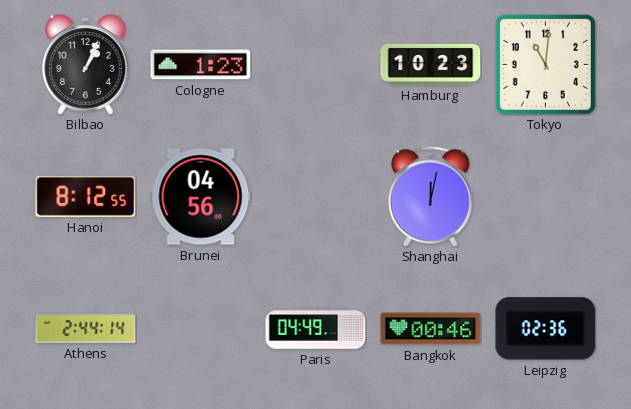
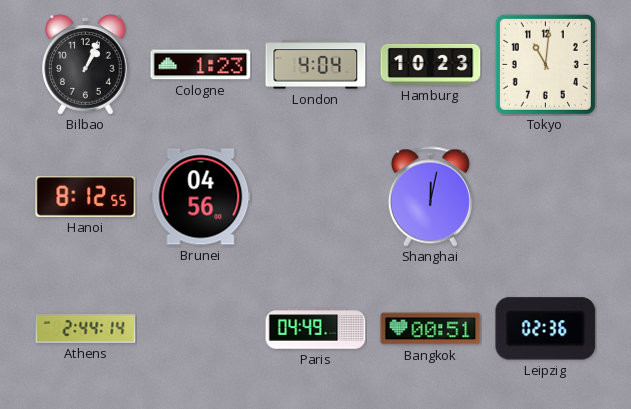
London: none -> 4:04
Bangkok: 00:46 -> 00:51
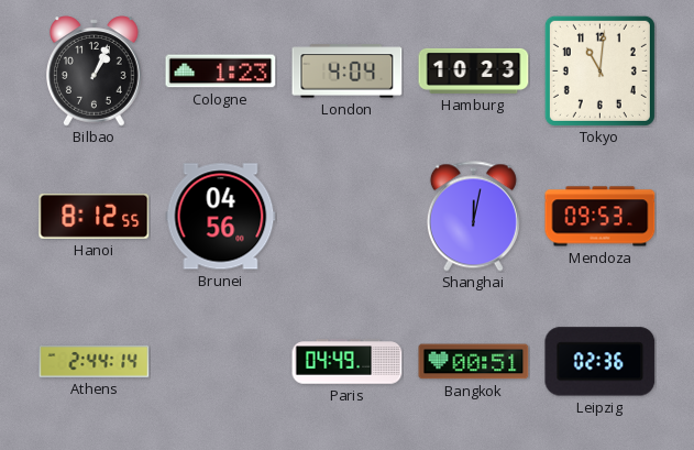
Mendoza: none -> 09:53
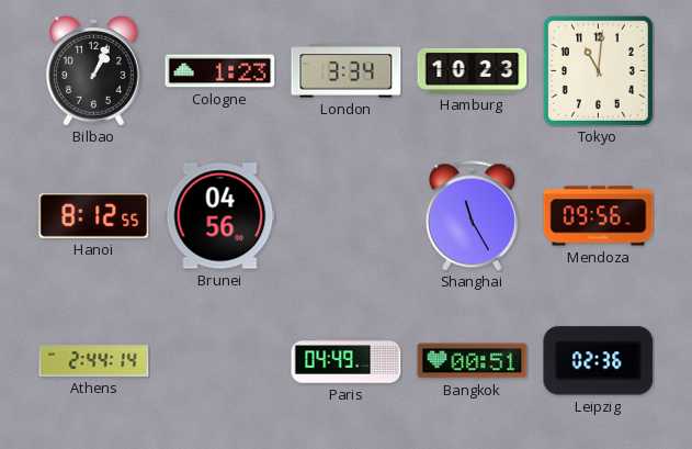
London: 4:04 -> 3:34
Shanghai: 12:02 -> 11:25
Mendoza: 09:53 -> 09:56
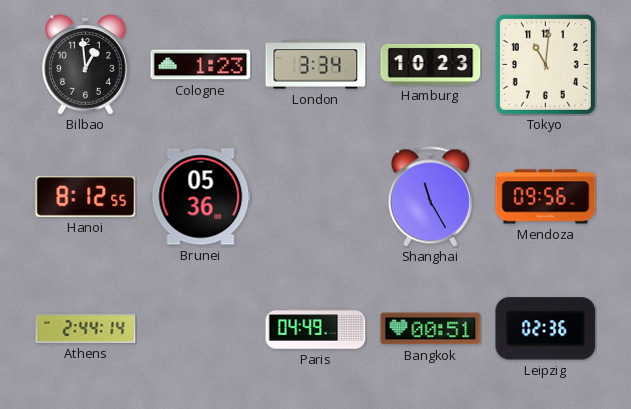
Bilbao: 1:04 -> 12:59
Brunei: 04:56 -> 05:36
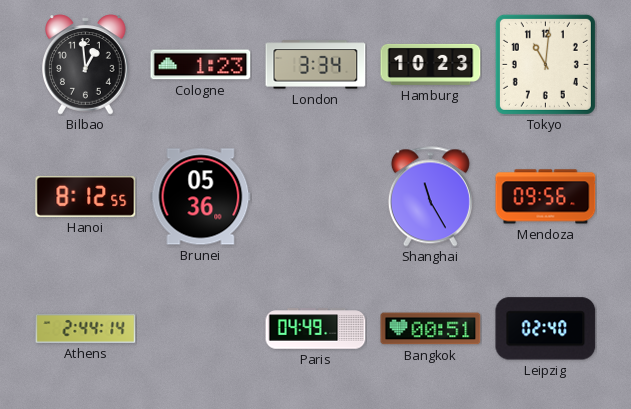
Leipzig: 02:36 -> 02:40
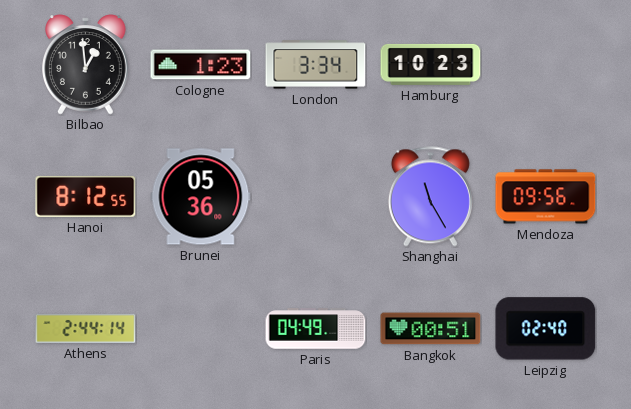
Tokyo: 11:01 -> none
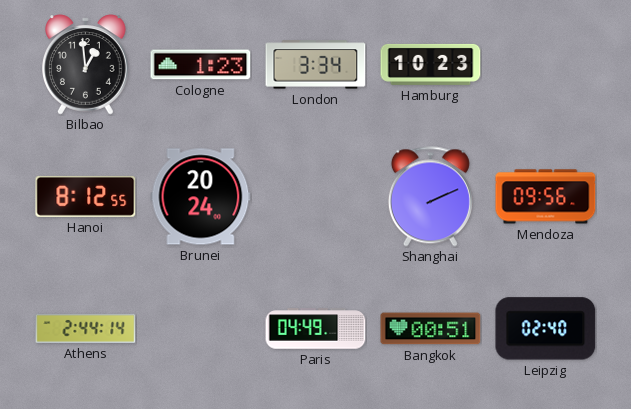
Brunei: 05:36 -> 20:24
Shanghai: 11:25 -> 2:11
